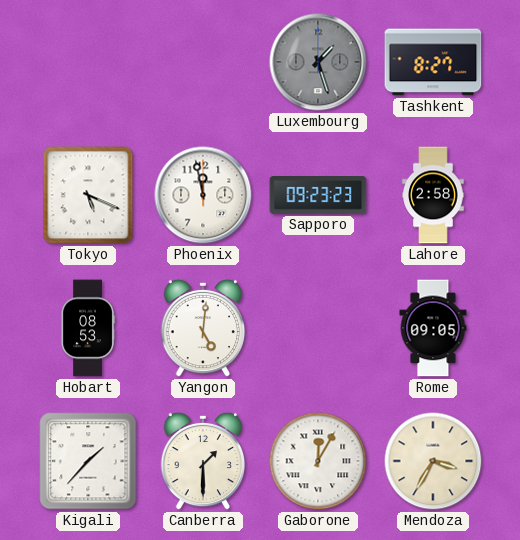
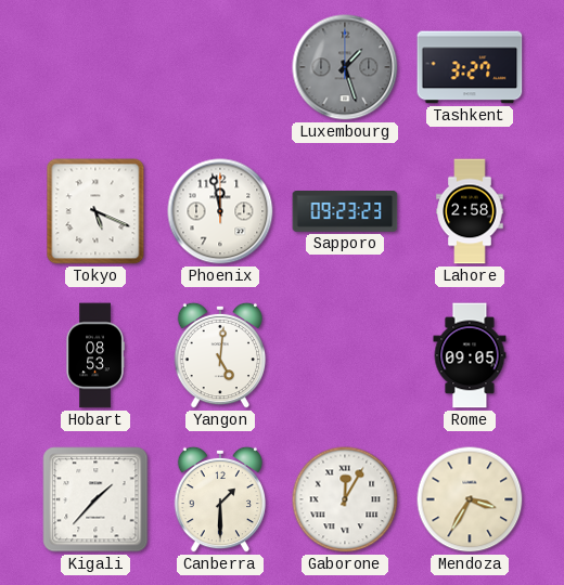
Tashkent: 8:27 -> 3:27
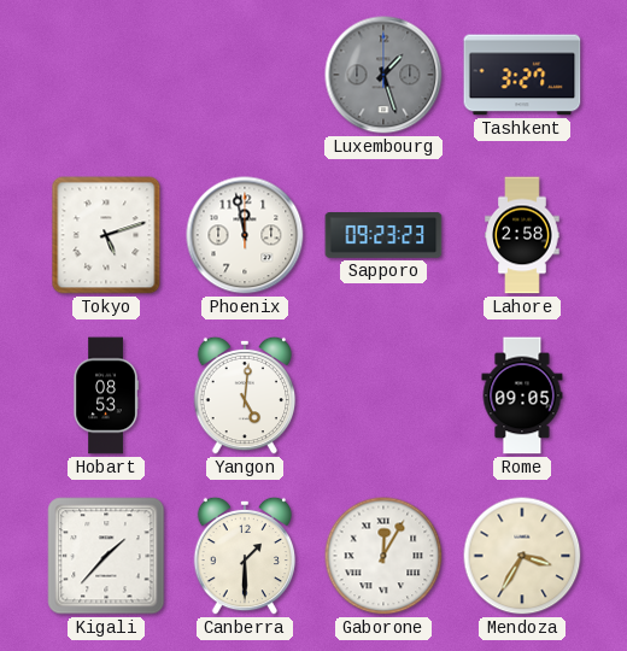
Tokyo: 5:19 -> 5:12
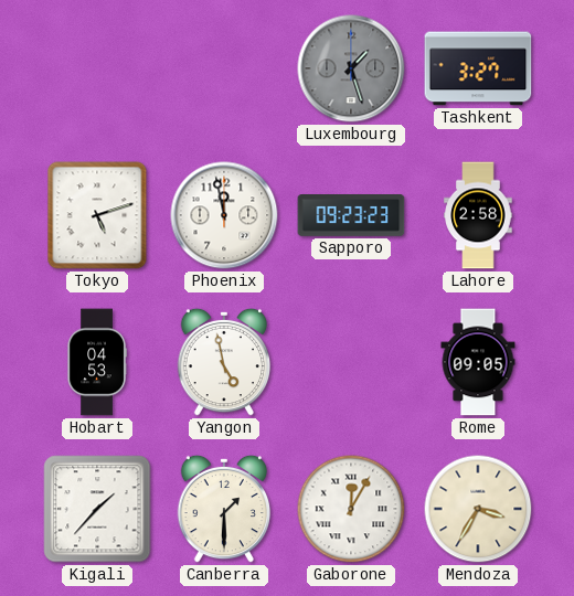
Hobart: 08:53 -> 04:53
Yangon: 5:01 -> 4:58
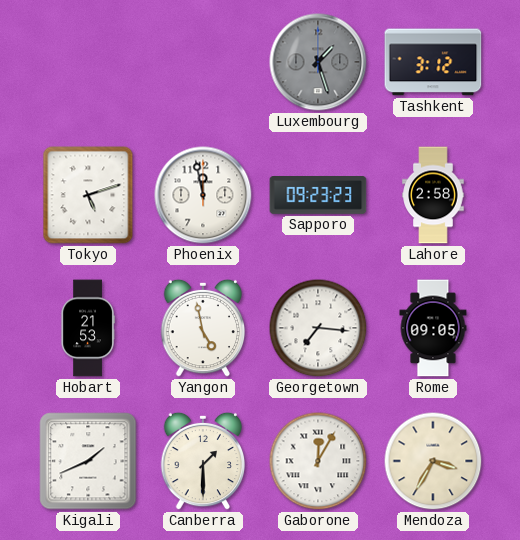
Tashkent: 3:27 -> 3:12
Hobart: 04:53 -> 21:53
Georgetown: none -> 7:16
Kigali: 1:37 -> 1:41
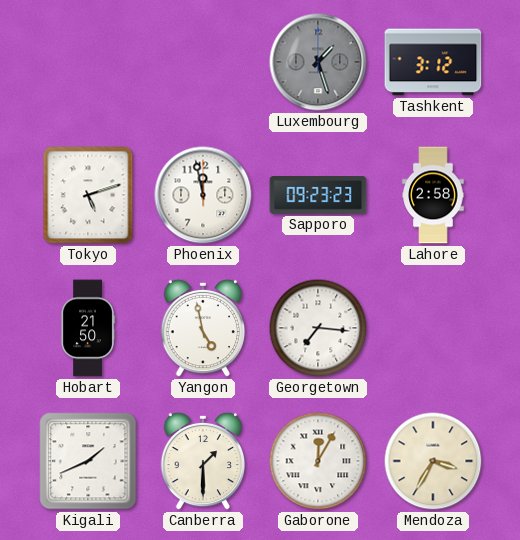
Hobart: 21:53 -> 21:50
Rome: 09:05 -> none
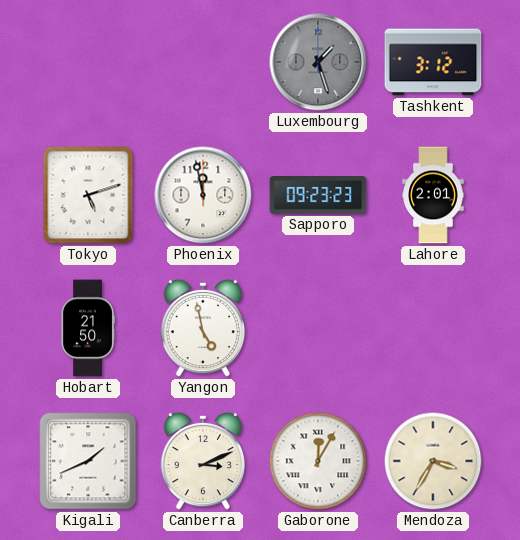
Lahore: 2:58 -> 2:01
Georgetown: 7:16 -> none
Canberra: 1:30 -> 3:11
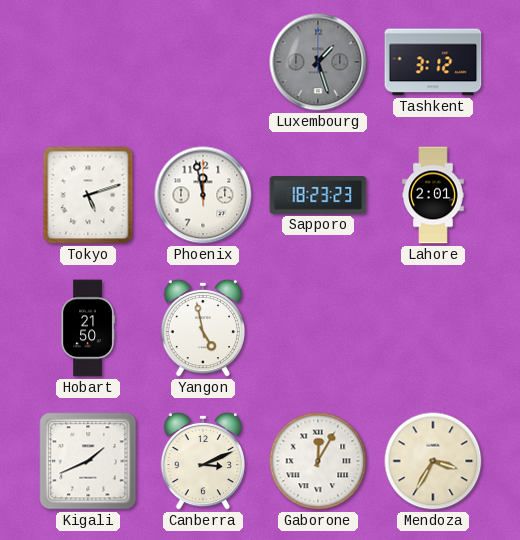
Sapporo: 09:23 -> 18:23
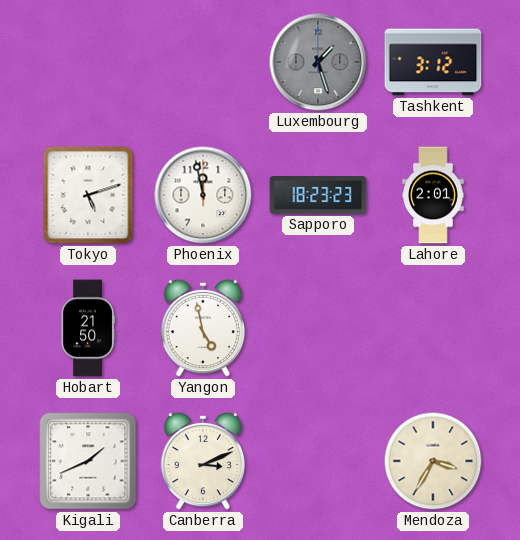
Gaborone: 12:05 -> none
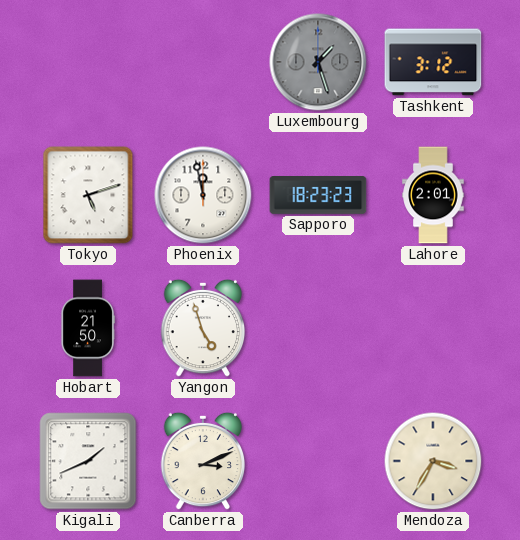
Yangon: 4:58 -> 4:57
